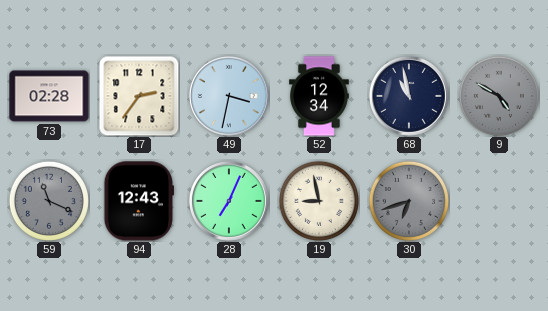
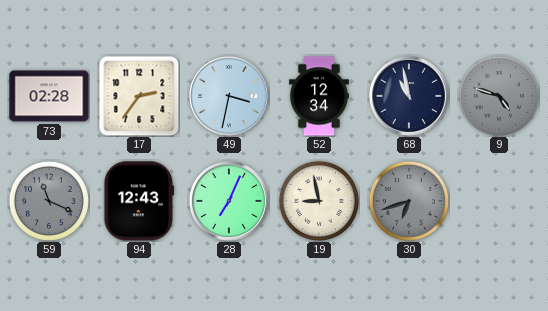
9: 4:50 -> 4:48
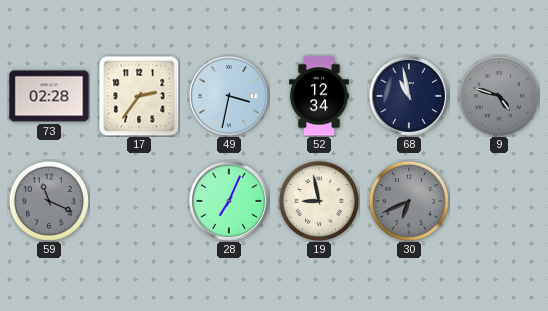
94: 12:43 -> none
30: 6:42 -> 6:41
